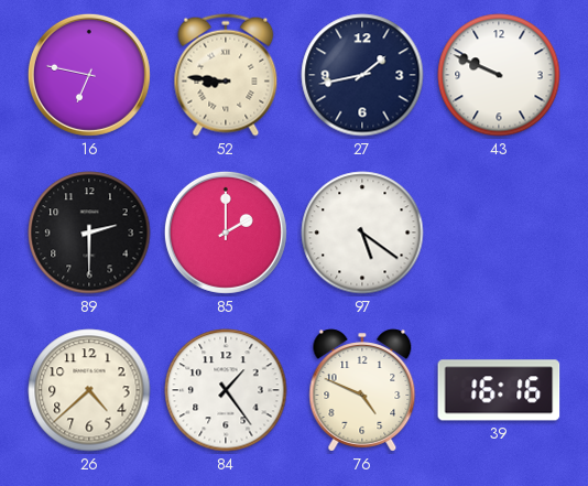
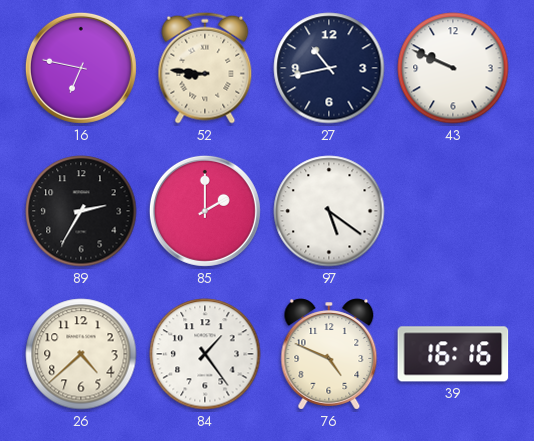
27: 1:43 -> 10:43
89: 2:30 -> 2:35
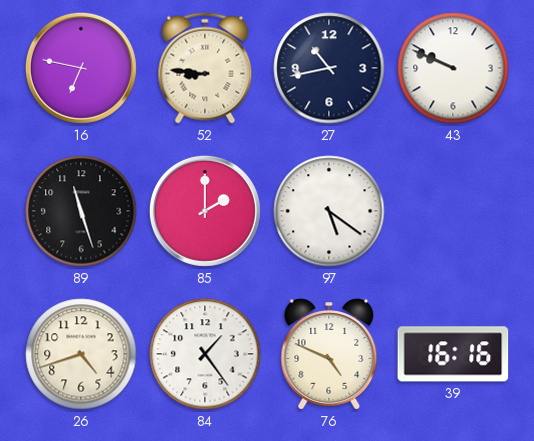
89: 2:35 -> 11:27
26: 4:38 -> 4:42
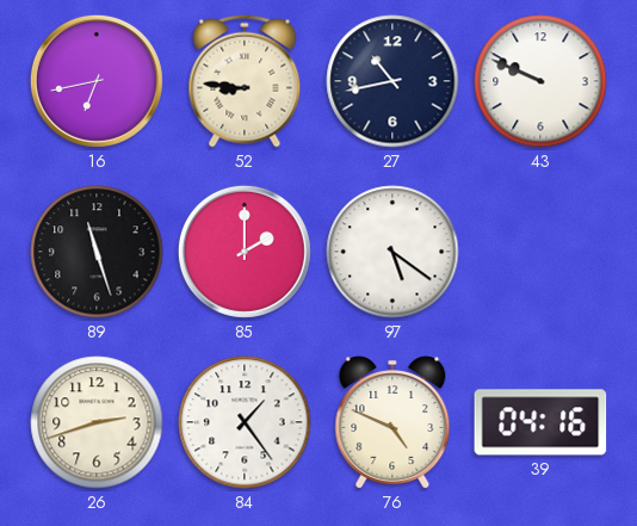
16: 6:47 -> 6:43
26: 4:42 -> 2:42
39: 16:16 -> 04:16
